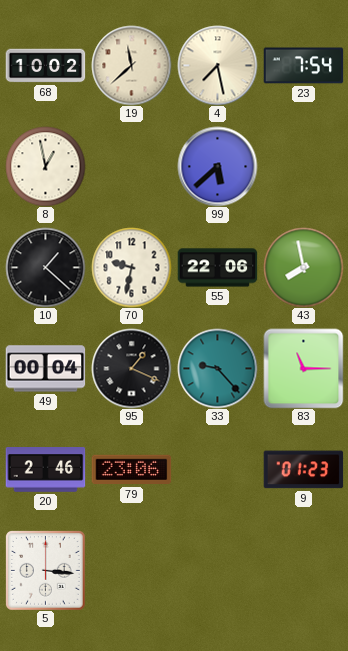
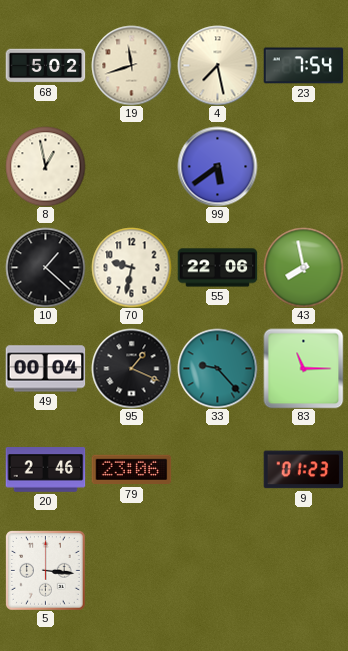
68: 10:02 -> 5:02
19: 11:38 -> 11:42
99: 5:38 -> 5:39
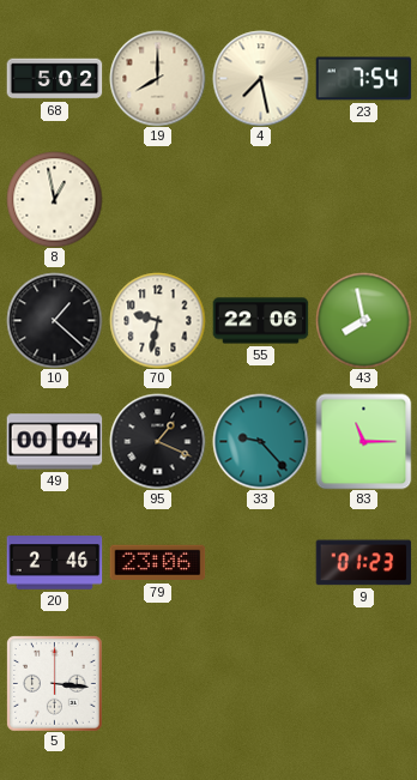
19: 11:42 -> 8:00
99: 5:39 -> none
